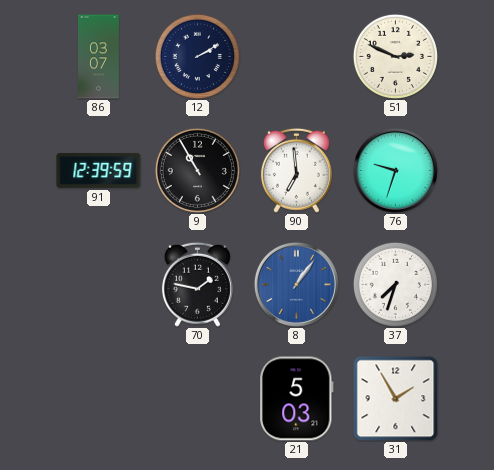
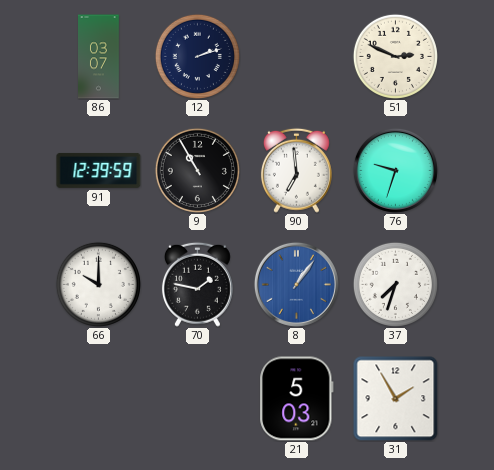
12: 2:10 -> 2:12
66: none -> 10:00
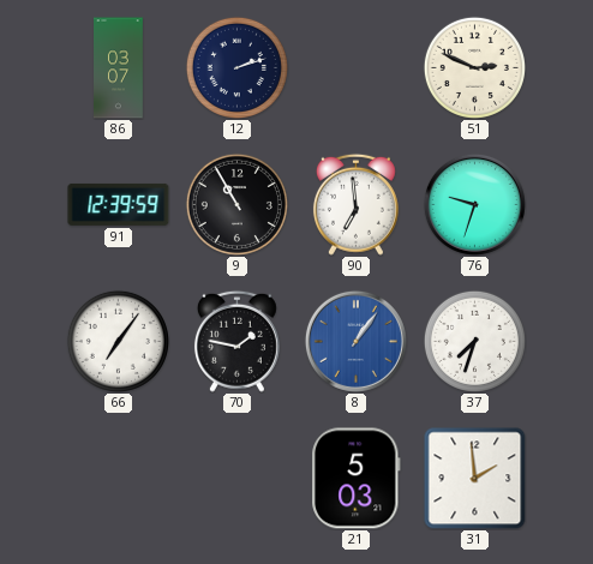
66: 10:00 -> 7:06
31: 1:55 -> 1:59
